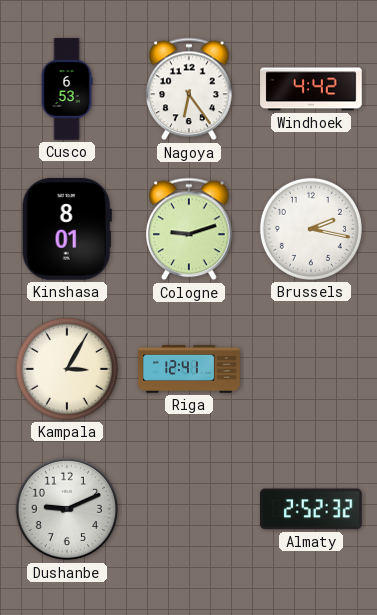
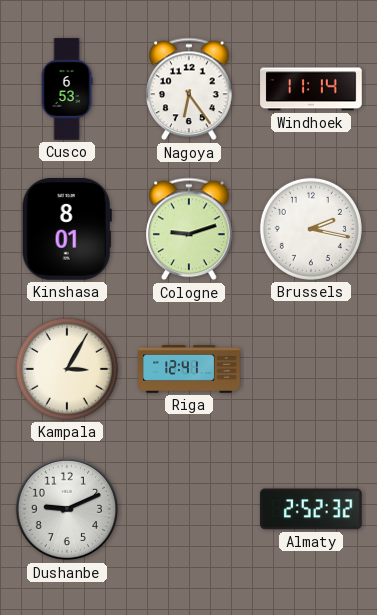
Windhoek: 4:42 -> 11:14
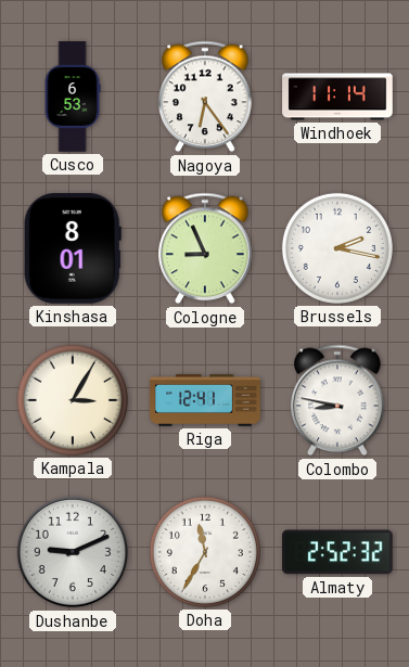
Cologne: 9:12 -> 8:56
Colombo: none -> 8:47
Doha: none -> 11:35
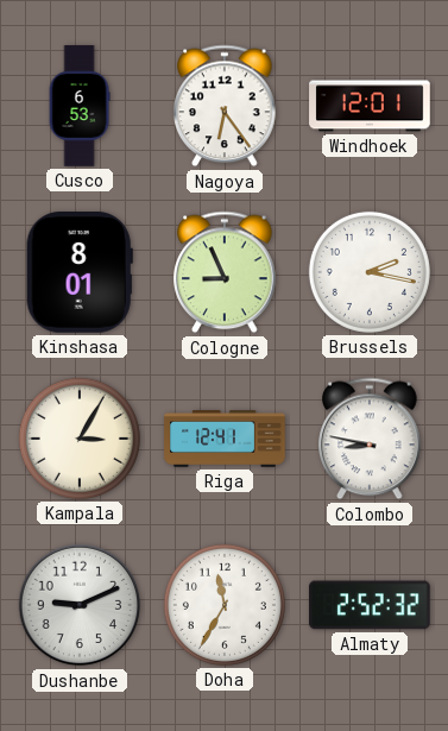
Windhoek: 11:14 -> 12:01
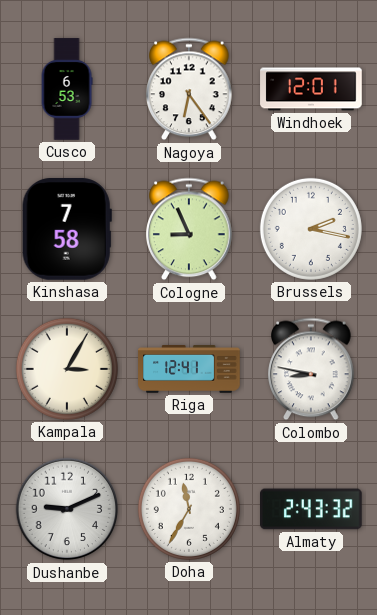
Kinshasa: 8:01 -> 7:58
Almaty: 2:52 -> 2:43
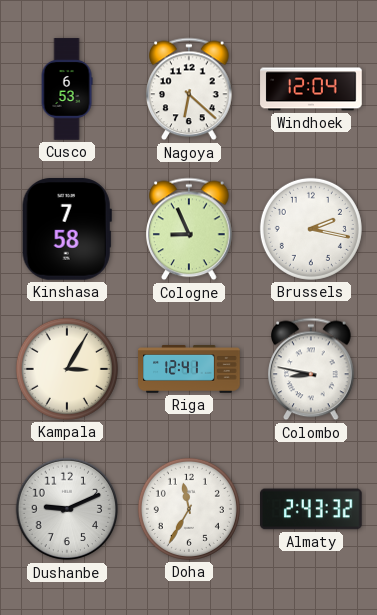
Nagoya: 6:24 -> 6:22
Windhoek: 12:01 -> 12:04
